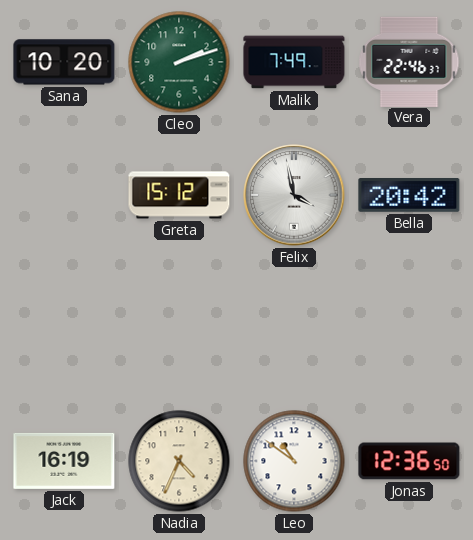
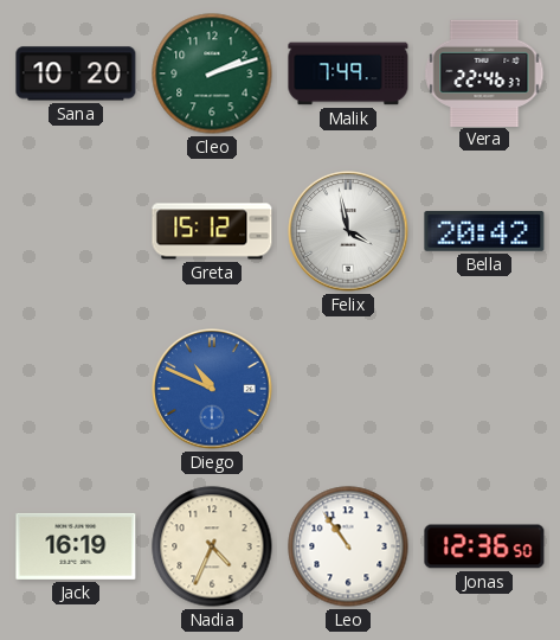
Diego: none -> 10:49
Leo: 10:51 -> 10:54
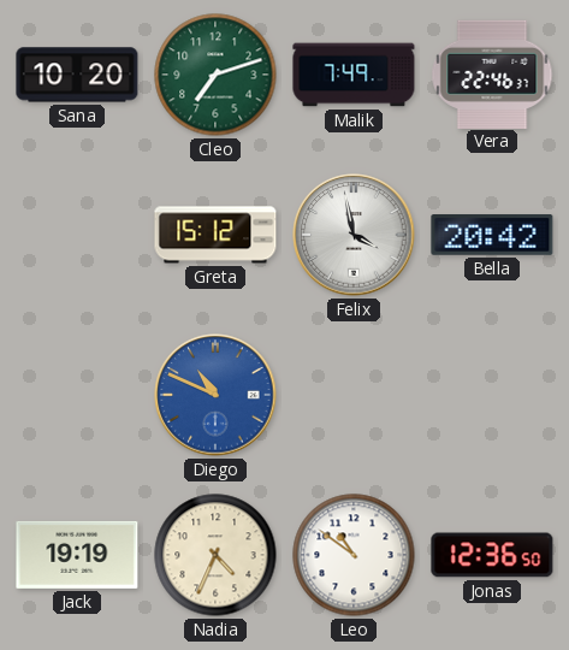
Cleo: 2:12 -> 7:12
Jack: 16:19 -> 19:19
Leo: 10:54 -> 10:51
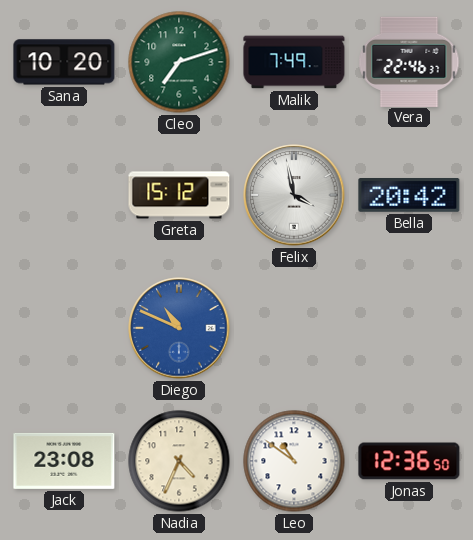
Jack: 19:19 -> 23:08
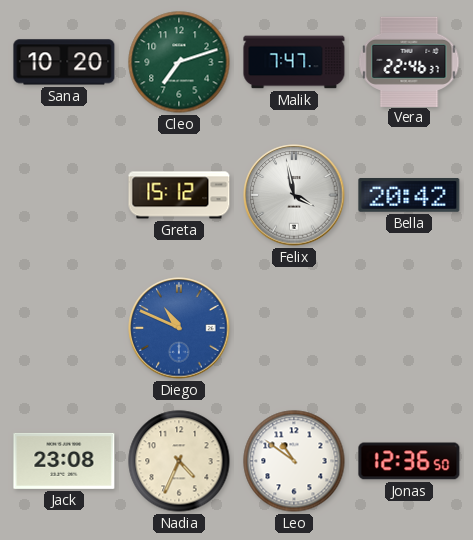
Malik: 7:49 -> 7:47
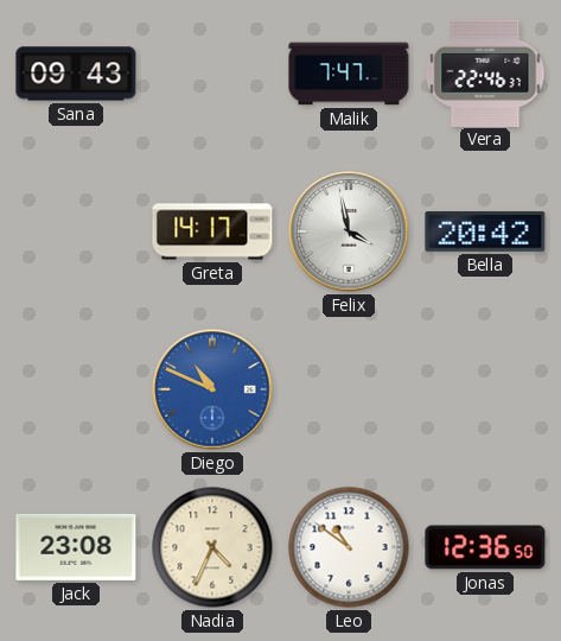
Sana: 10:20 -> 09:43
Cleo: 7:12 -> none
Greta: 15:12 -> 14:17
